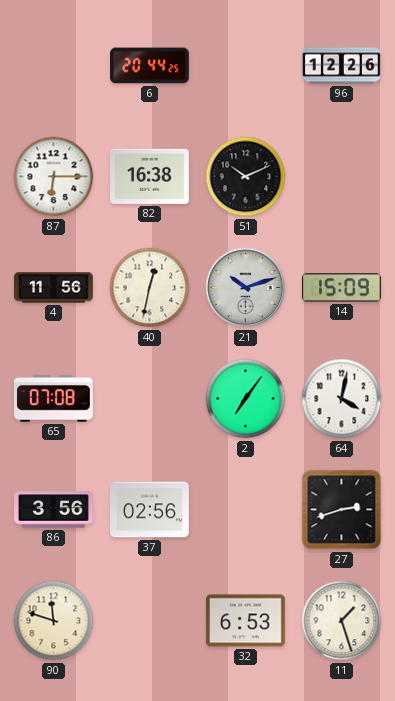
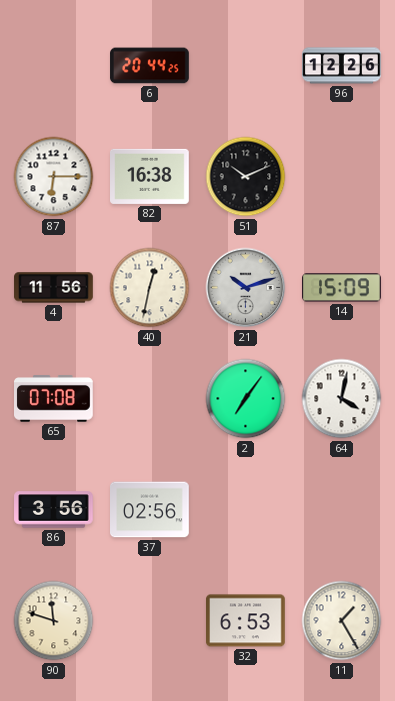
27: 2:42 -> none
11: 1:27 -> 1:25
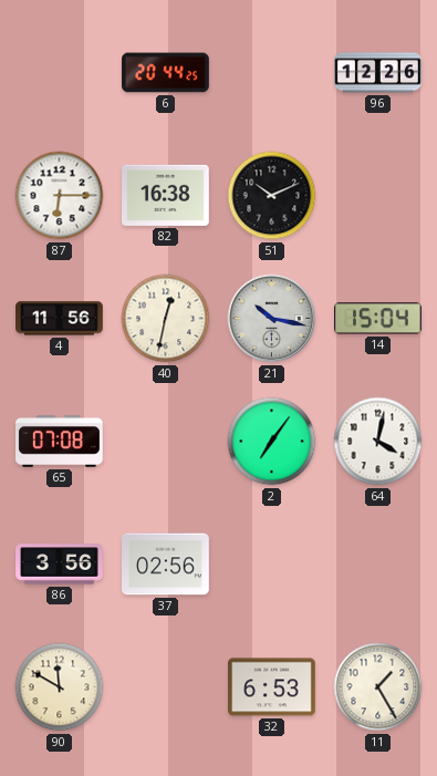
21: 10:12 -> 10:17
14: 15:09 -> 15:04
90: 11:48 -> 11:50
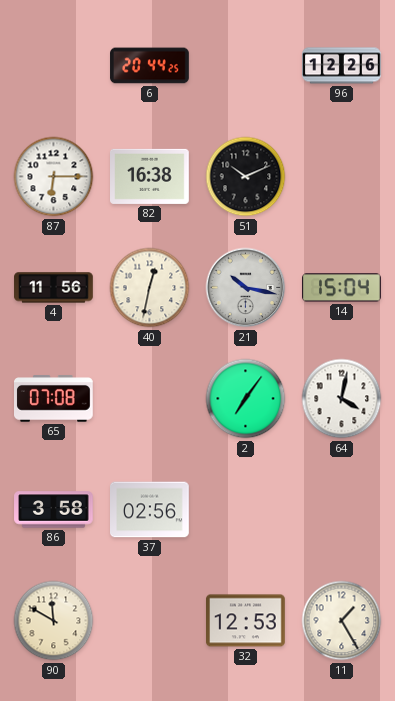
86: 3:56 -> 3:58
32: 6:53 -> 12:53
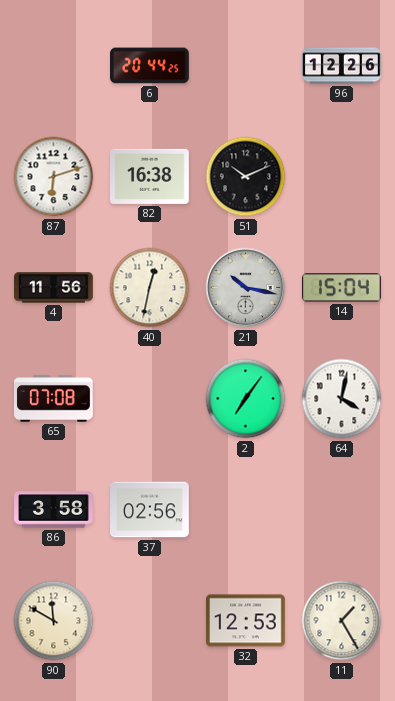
87: 6:15 -> 6:12
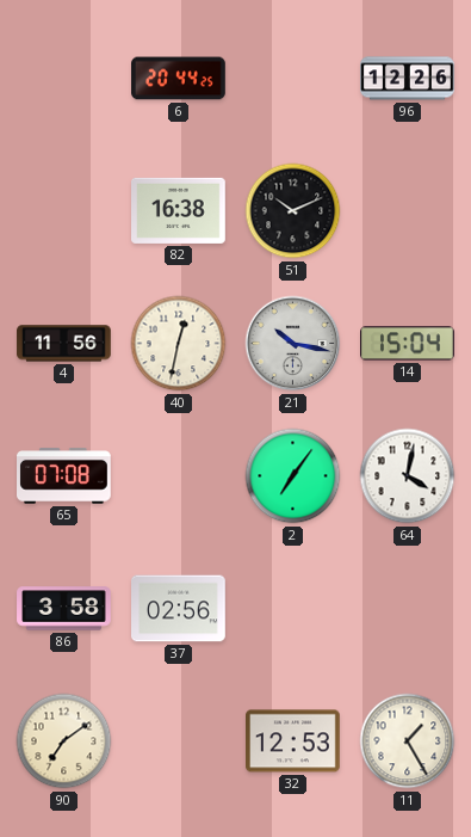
87: 6:12 -> none
90: 11:50 -> 7:09
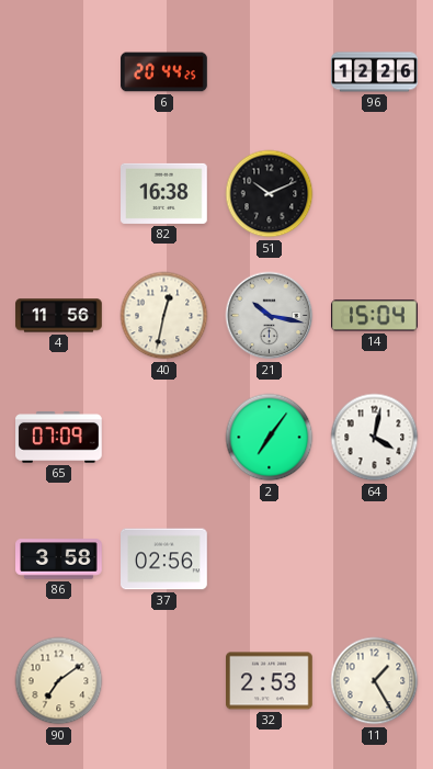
65: 07:08 -> 07:09
32: 12:53 -> 2:53
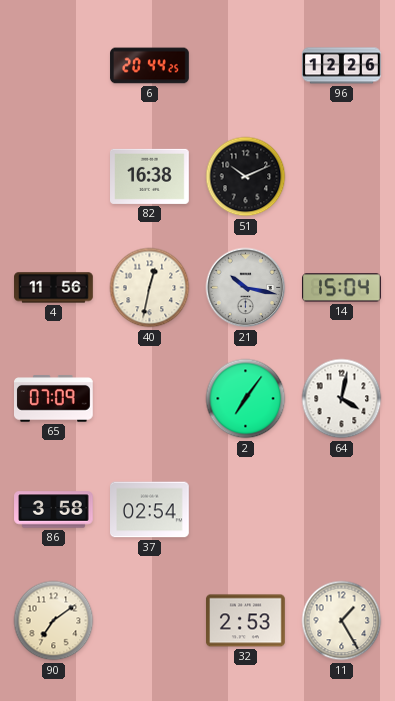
37: 02:56 -> 02:54
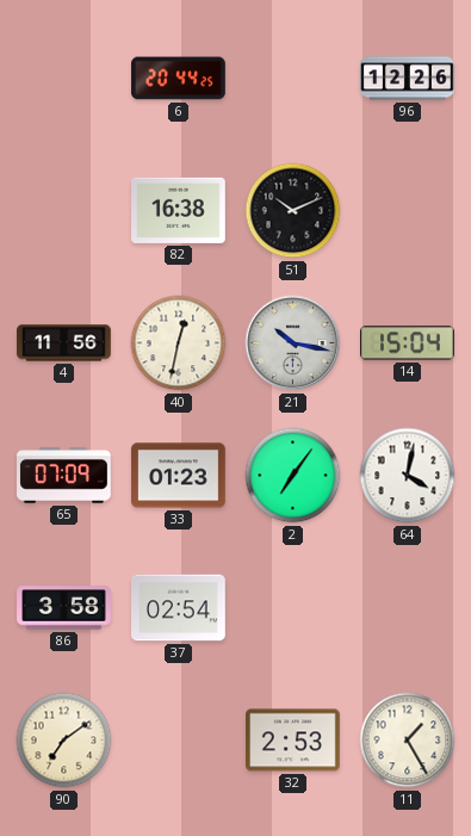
33: none -> 01:23
